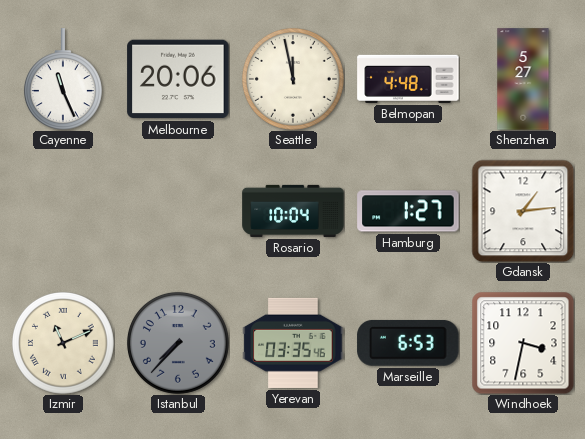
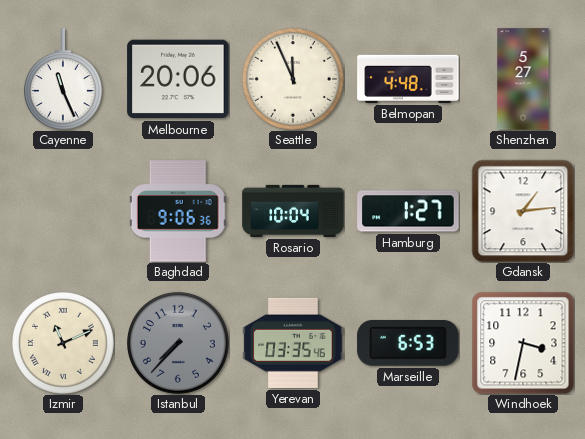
Seattle: 11:58 -> 11:56
Baghdad: none -> 9:06
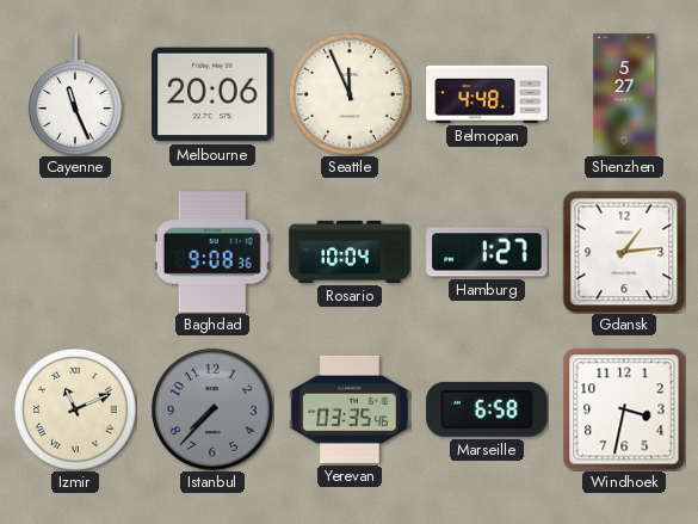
Baghdad: 9:06 -> 9:08
Marseille: 6:53 -> 6:58
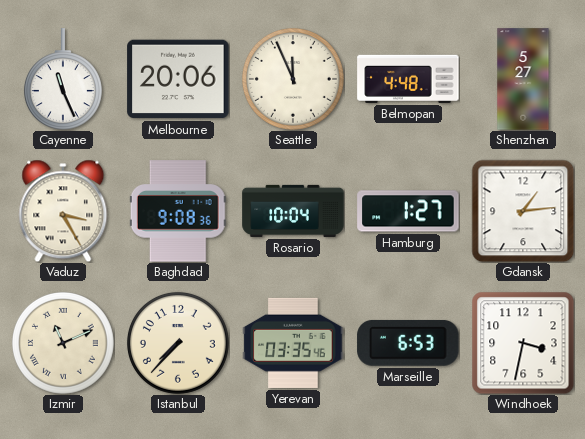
Vaduz: none -> 3:25
Istanbul dial: grey -> cream
Marseille: 6:58 -> 6:53
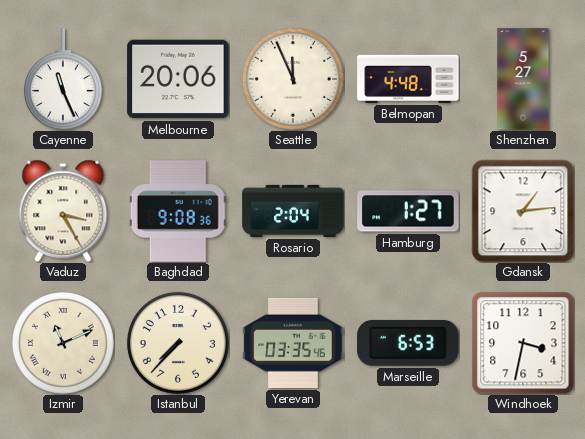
Rosario: 10:04 -> 2:04
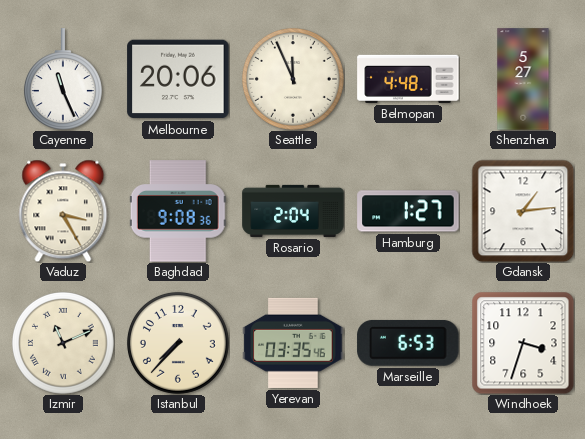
Windhoek: 3:32 -> 3:33
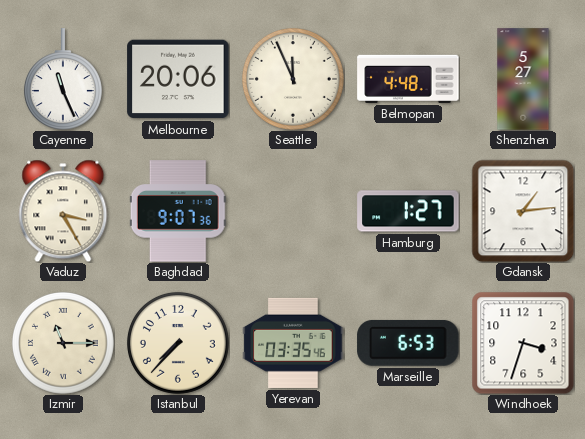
Baghdad: 9:08 -> 9:07
Rosario: 2:04 -> none
Izmir: 11:11 -> 11:15
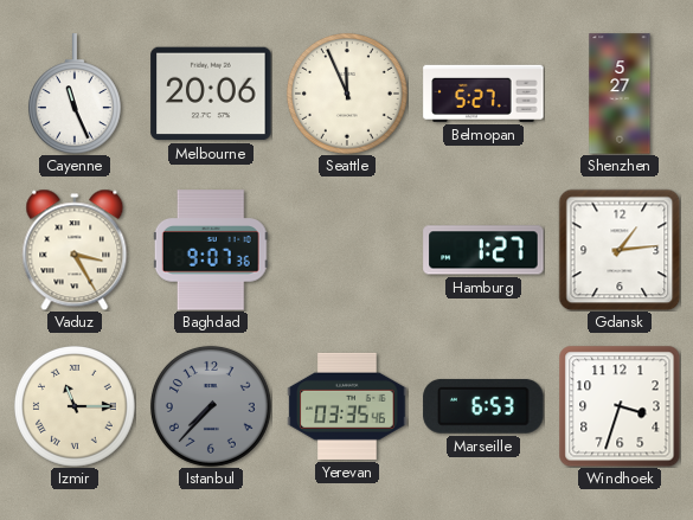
Belmopan: 4:48 -> 5:27
Istanbul dial: cream -> grey
